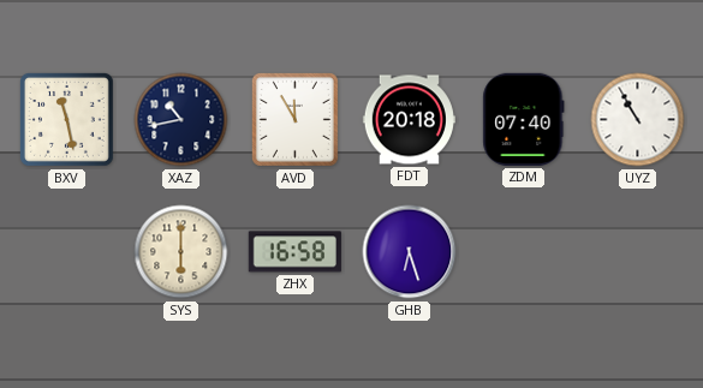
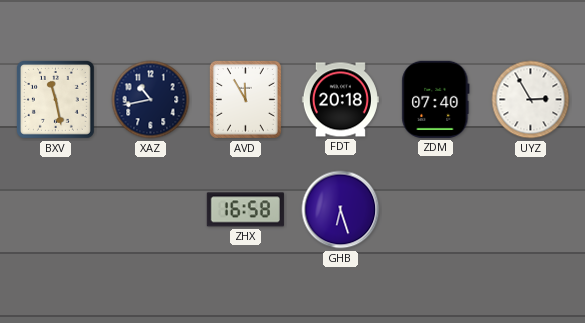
UYZ: 10:55 -> 2:55
SYS: 6:00 -> none
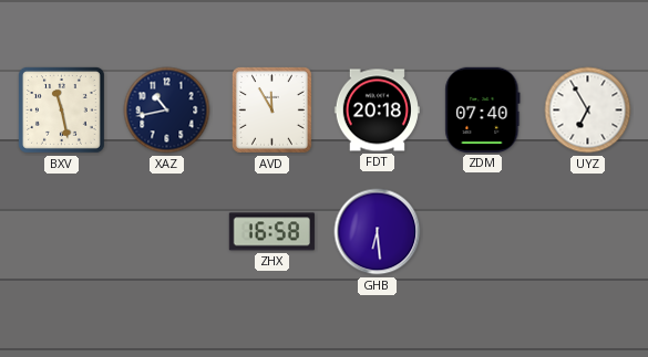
UYZ: 2:55 -> 6:55
GHB: 6:27 -> 6:29
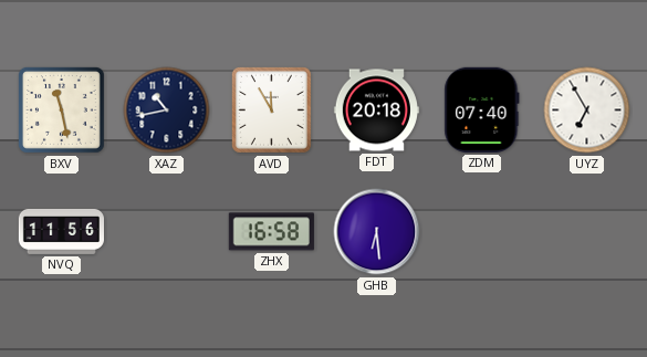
NVQ: none -> 11:56
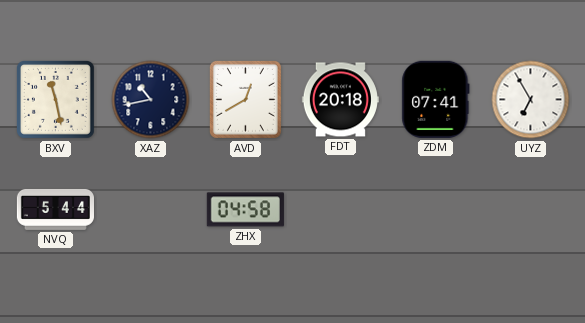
AVD: 11:55 -> 12:40
ZDM: 07:40 -> 07:41
NVQ: 11:56 -> 5:44
ZHX: 16:58 -> 04:58
GHB: 6:29 -> none
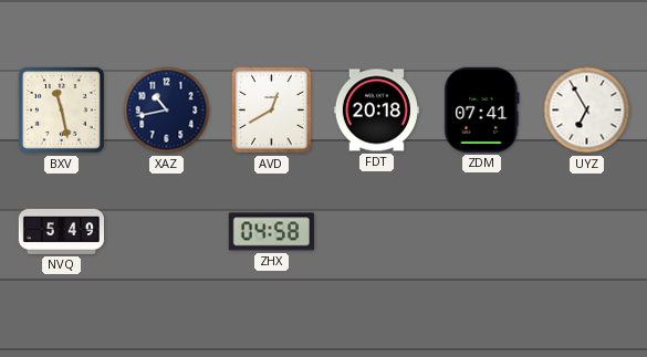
NVQ: 5:44 -> 5:49
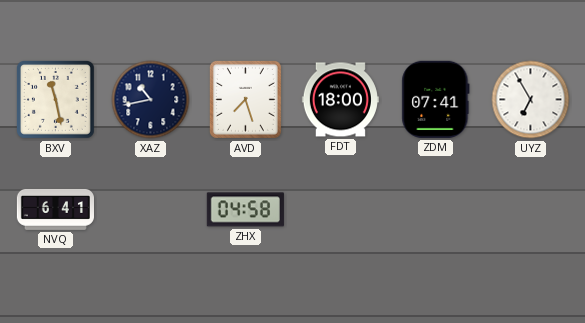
AVD: 12:40 -> 7:27
FDT: 20:18 -> 18:00
NVQ: 5:49 -> 6:41
